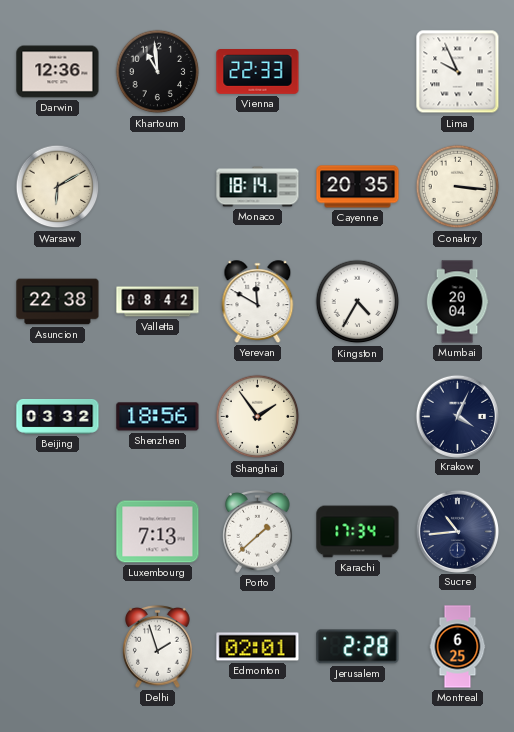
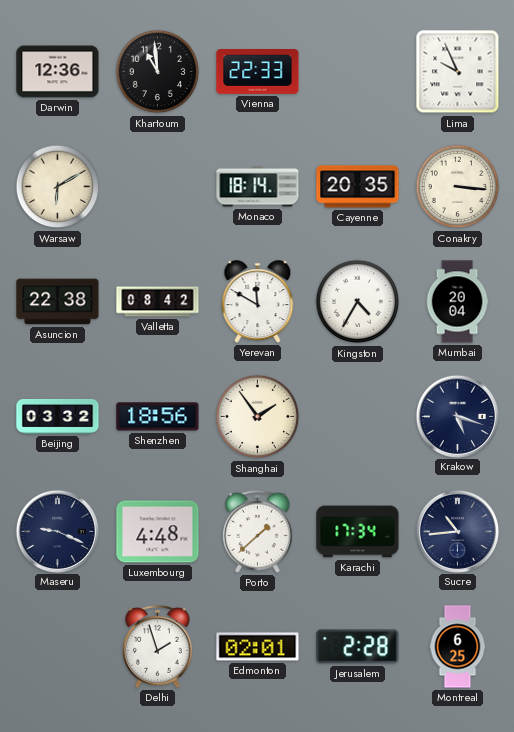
Krakow: 4:04 -> 5:18
Maseru: none -> 9:19
Luxembourg: 7:13 -> 4:48
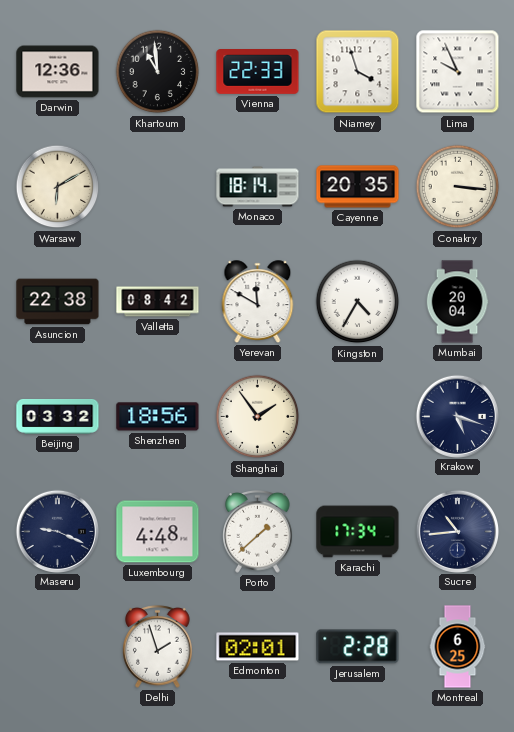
Niamey: none -> 3:57
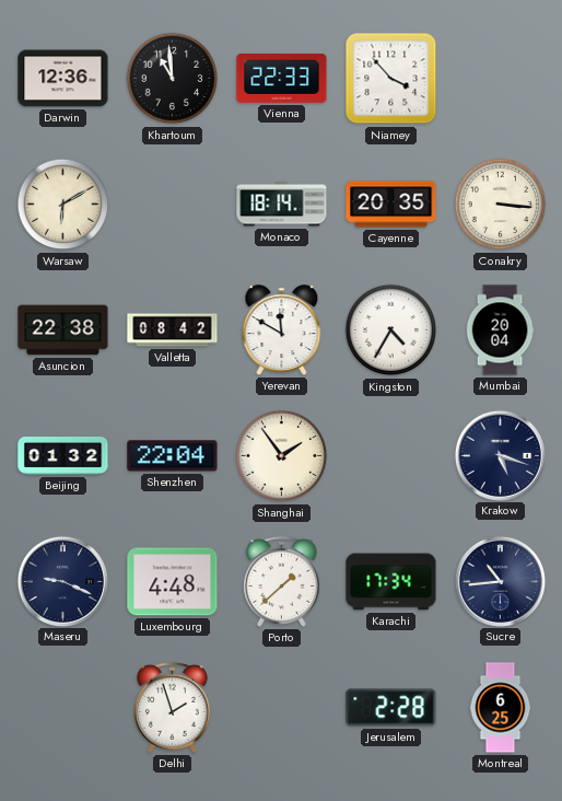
Niamey: 3:57 -> 3:53
Lima: 9:56 -> none
Beijing: 03:32 -> 01:32
Shenzhen: 18:56 -> 22:04
Edmonton: 02:01 -> none
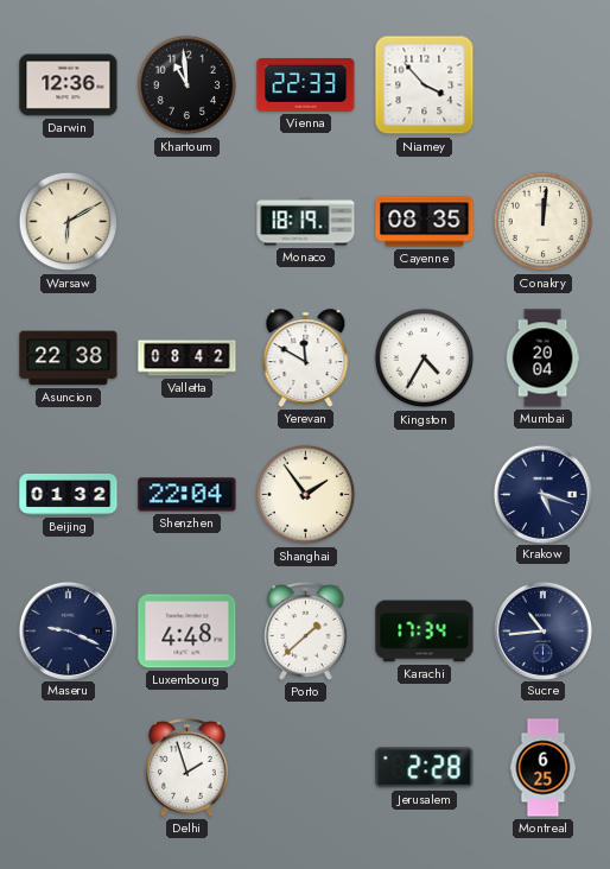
Monaco: 18:14 -> 18:19
Cayenne: 20:35 -> 08:35
Conakry: 3:16 -> 12:01
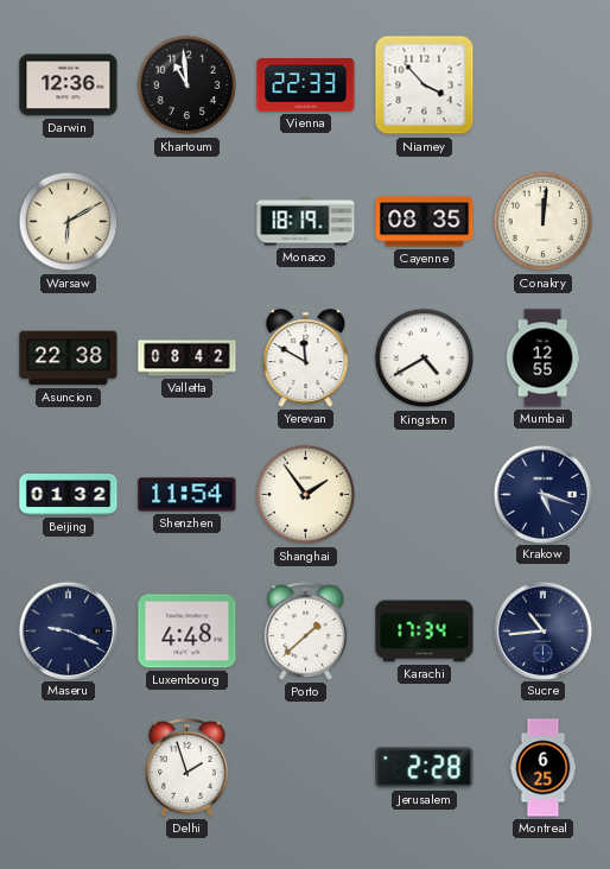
Kingston: 4:35 -> 4:40
Mumbai: 20:04 -> 12:55
Shenzhen: 22:04 -> 11:54
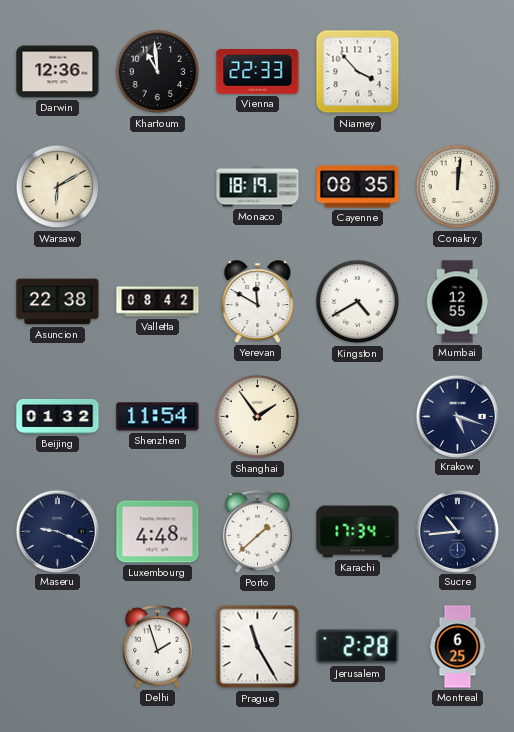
Prague: none -> 11:25
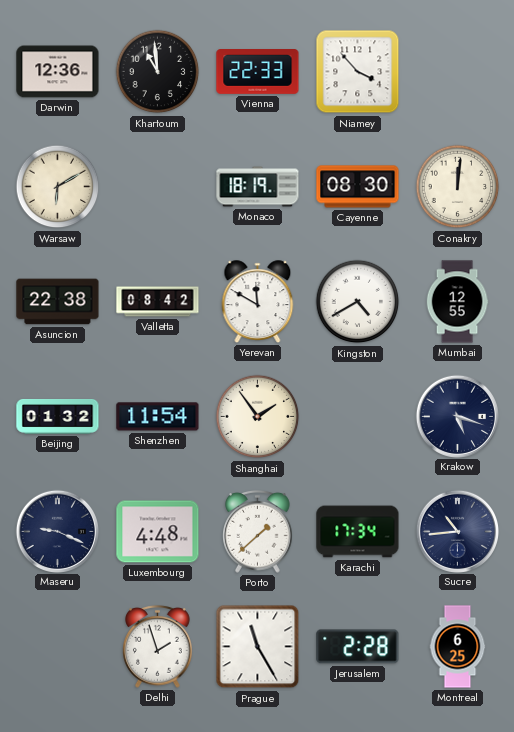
Cayenne: 08:35 -> 08:30
